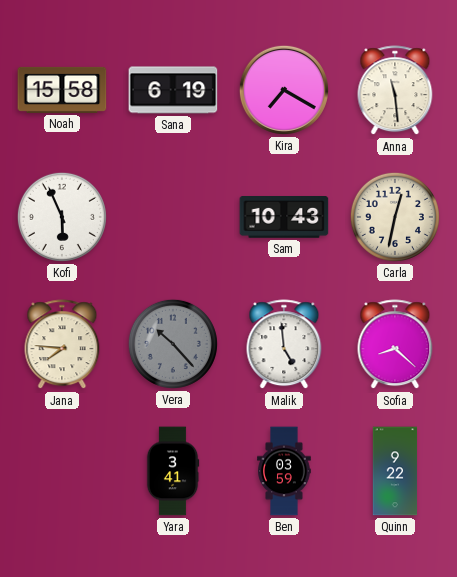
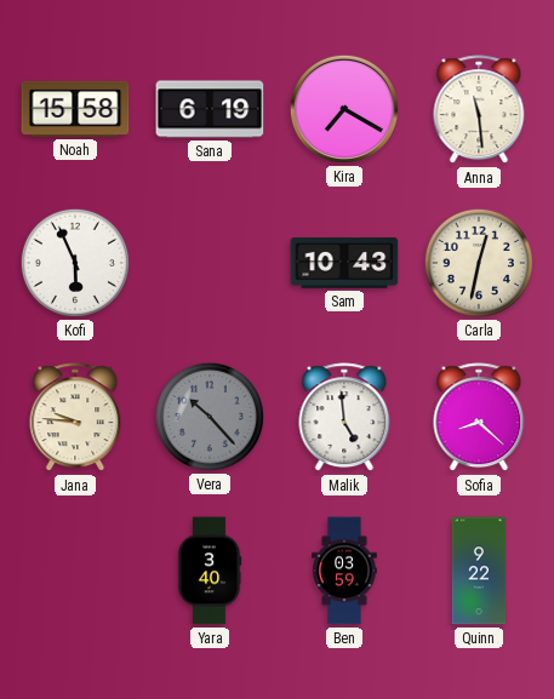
Jana: 7:46 -> 9:46
Yara: 3:41 -> 3:40
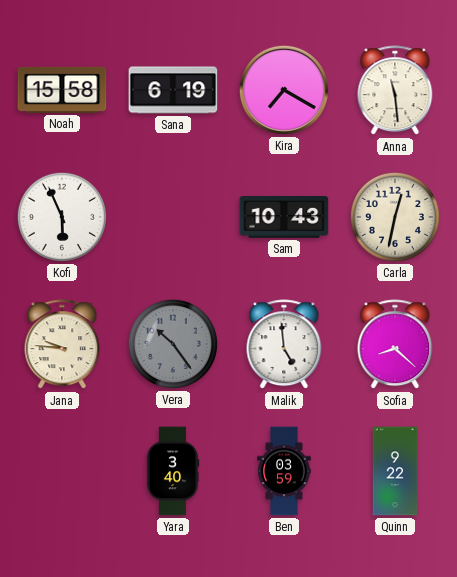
Vera: 10:23 -> 10:24
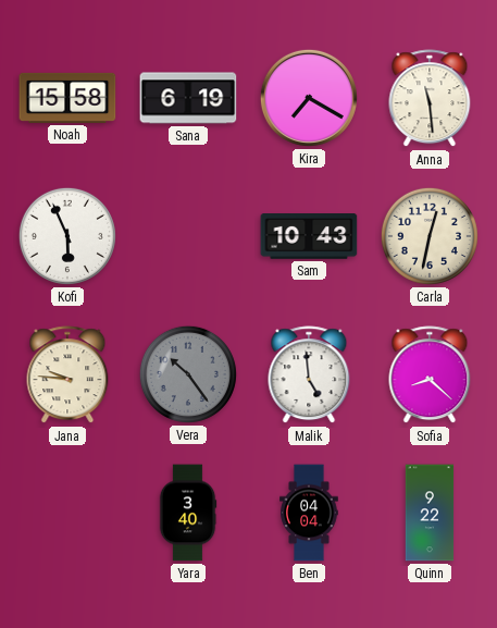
Ben: 03:59 -> 04:04
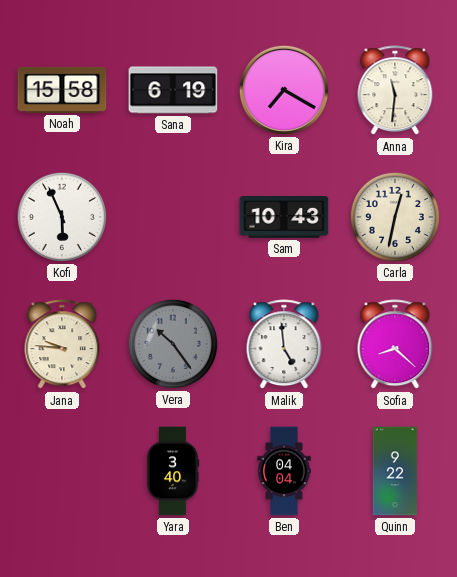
Anna: 11:29 -> 11:31
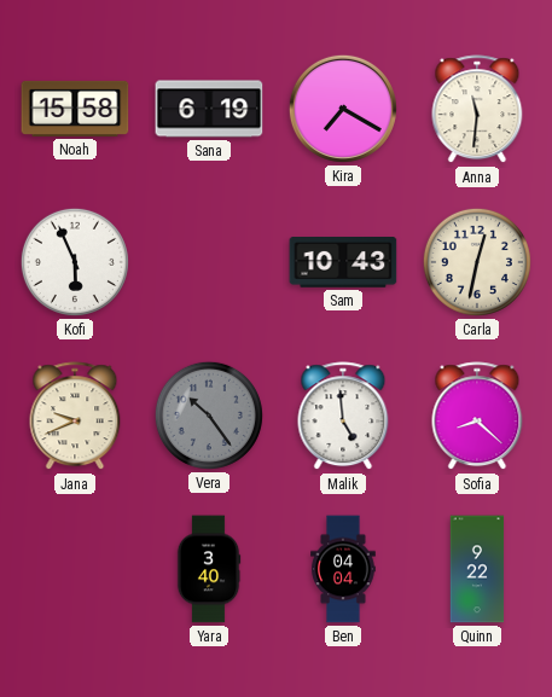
Jana: 9:46 -> 9:41
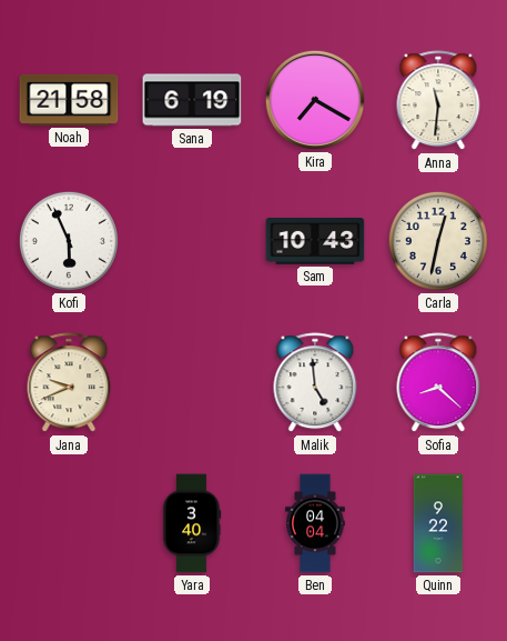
Noah: 15:58 -> 21:58
Vera: 10:24 -> none
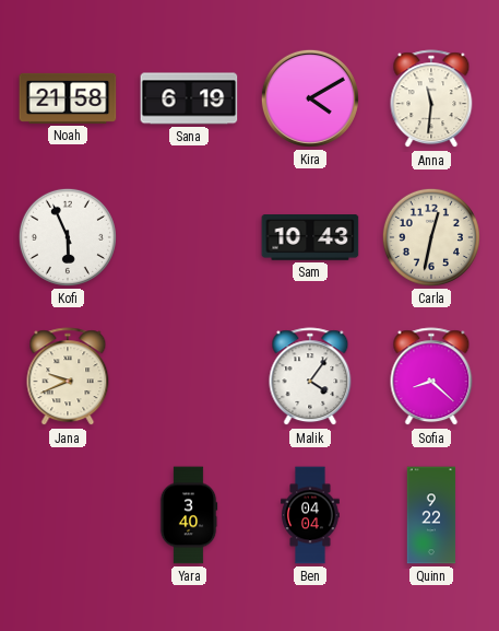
Kira: 7:20 -> 4:10
Malik: 4:59 -> 4:06
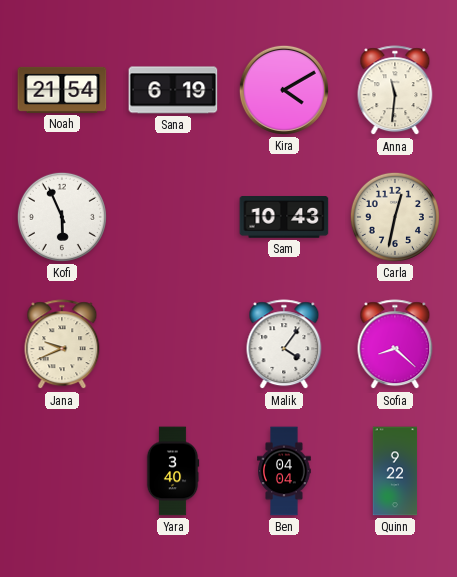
Noah: 21:58 -> 21:54
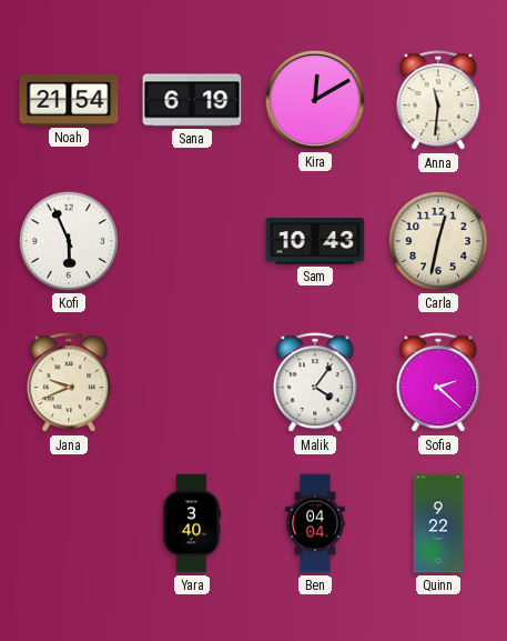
Kira: 4:10 -> 12:10
Sofia: 8:22 -> 2:22
